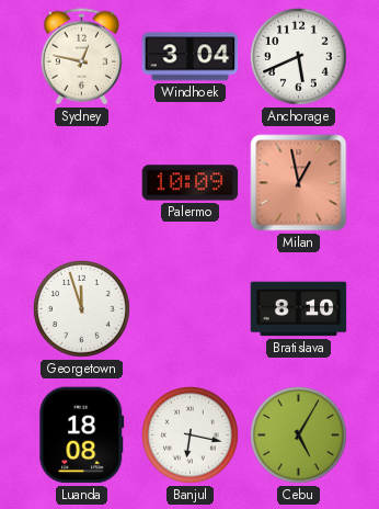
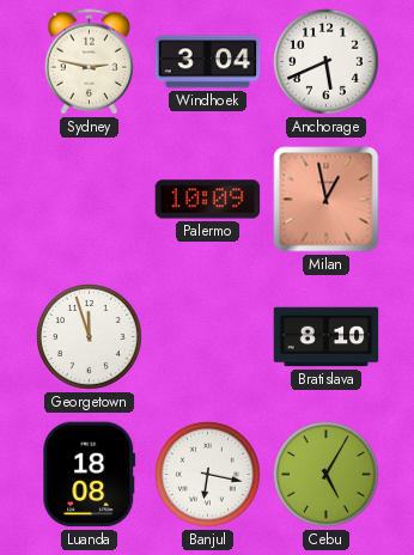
Sydney: 12:47 -> 2:47
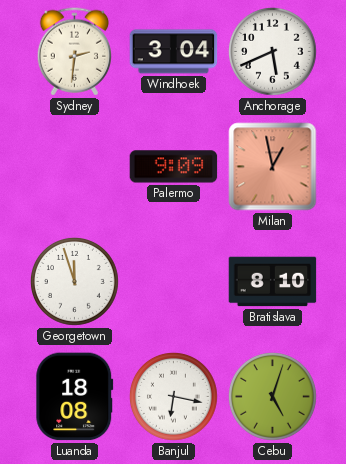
Sydney: 2:47 -> 2:31
Palermo: 10:09 -> 9:09
Cebu: 5:05 -> 5:03
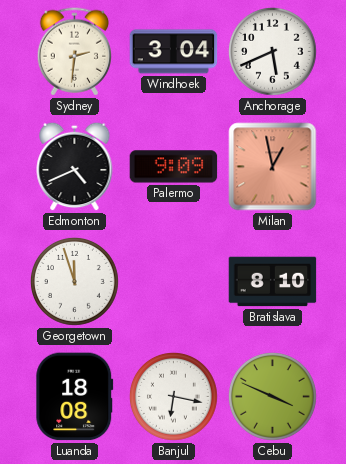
Edmonton: none -> 4:41
Cebu: 5:03 -> 3:49
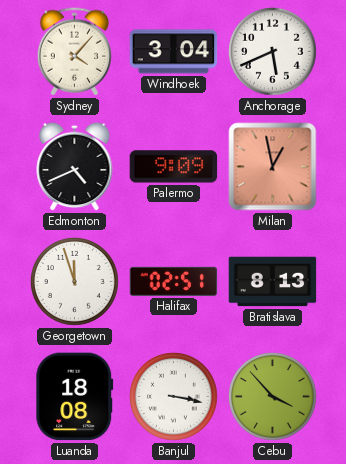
Sydney: 2:31 -> 4:07
Halifax: none -> 02:51
Bratislava: 8:10 -> 8:13
Banjul: 6:17 -> 3:17
Cebu: 3:49 -> 3:53
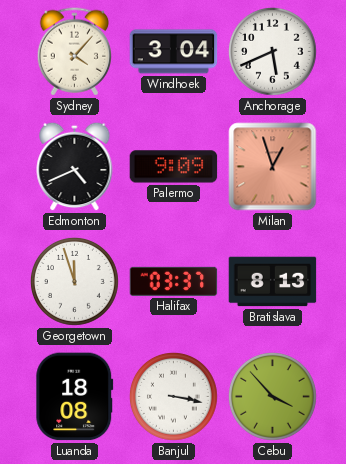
Milan: 12:58 -> 12:57
Halifax: 02:51 -> 03:37
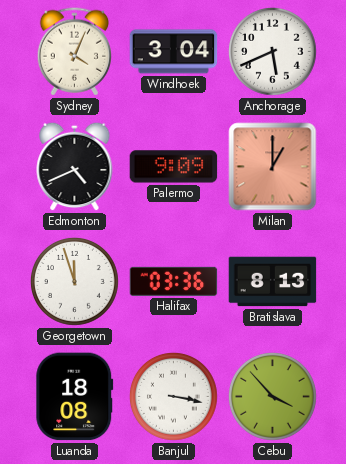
Sydney: 4:07 -> 4:04
Milan: 12:57 -> 1:00
Halifax: 03:37 -> 03:36
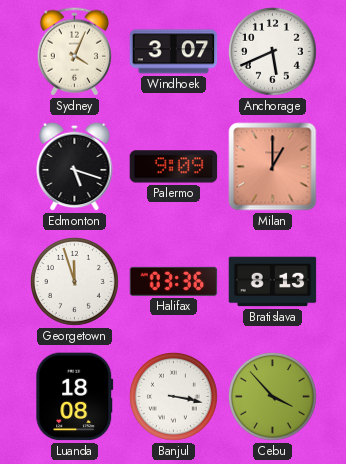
Windhoek: 3:04 -> 3:07
Edmonton: 4:41 -> 5:18
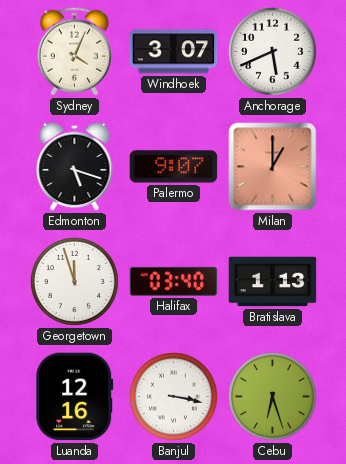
Palermo: 9:09 -> 9:07
Halifax: 03:36 -> 03:40
Bratislava: 8:13 -> 1:13
Luanda: 18:08 -> 12:16
Cebu: 3:53 -> 6:27
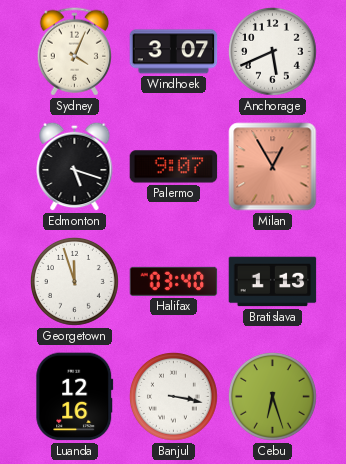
Milan: 1:00 -> 12:55
